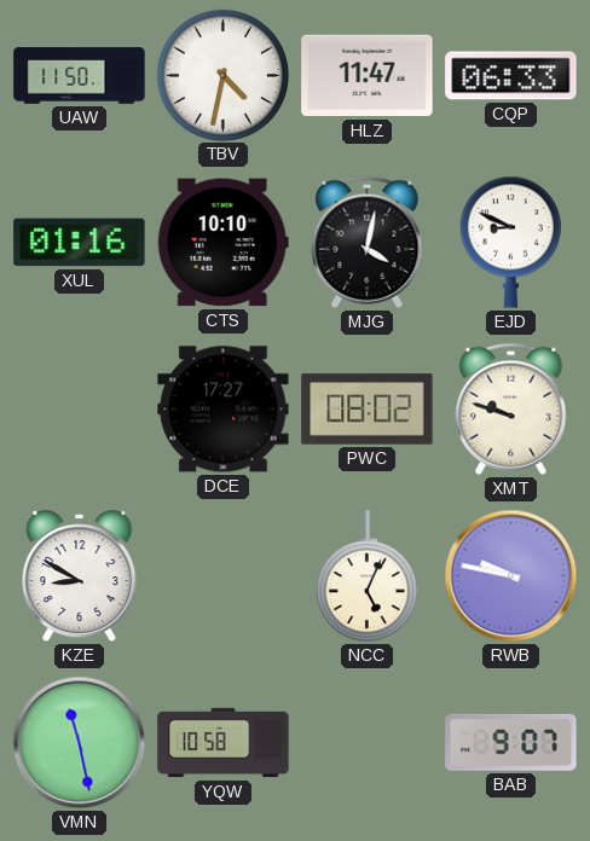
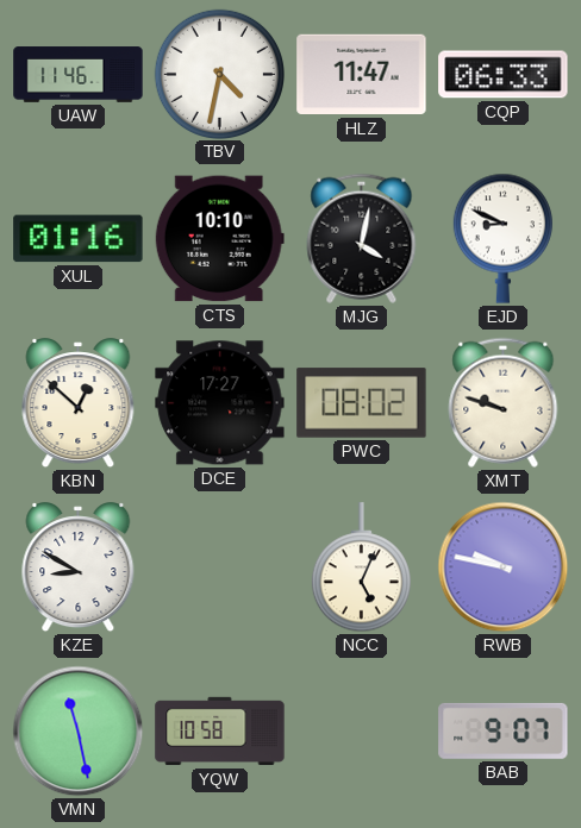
UAW: 11:50 -> 11:46
KBN: none -> 12:52
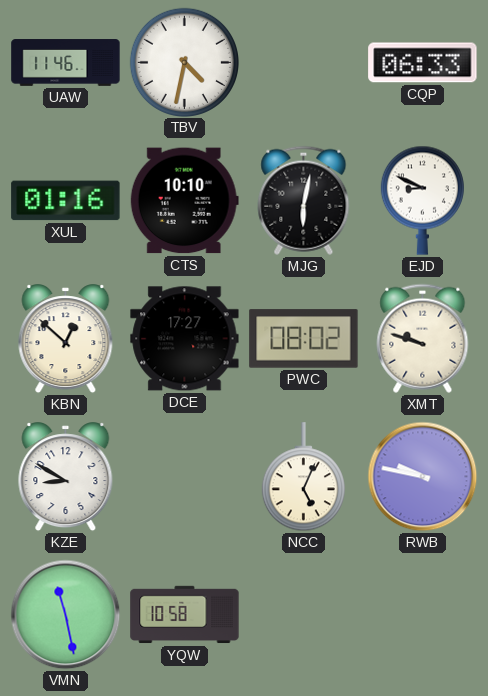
HLZ: 11:47 -> none
MJG: 4:02 -> 6:02
BAB: 9:07 -> none
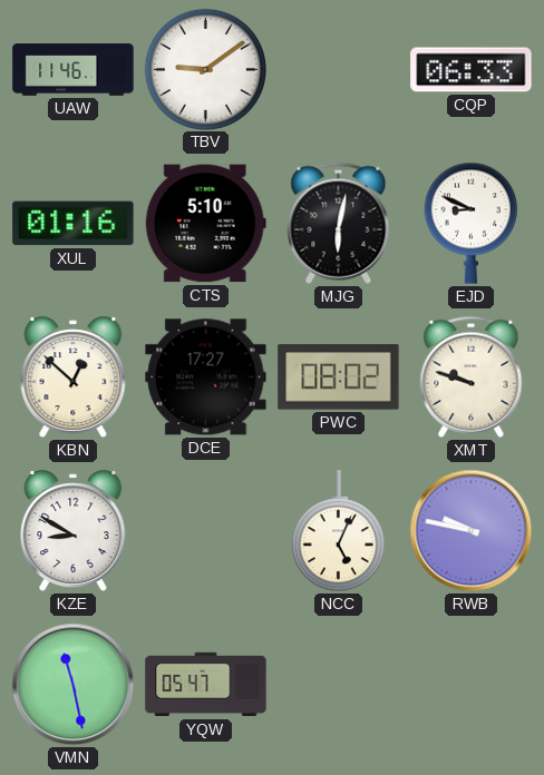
TBV: 4:32 -> 9:09
CTS: 10:10 -> 5:10
YQW: 10:58 -> 05:47
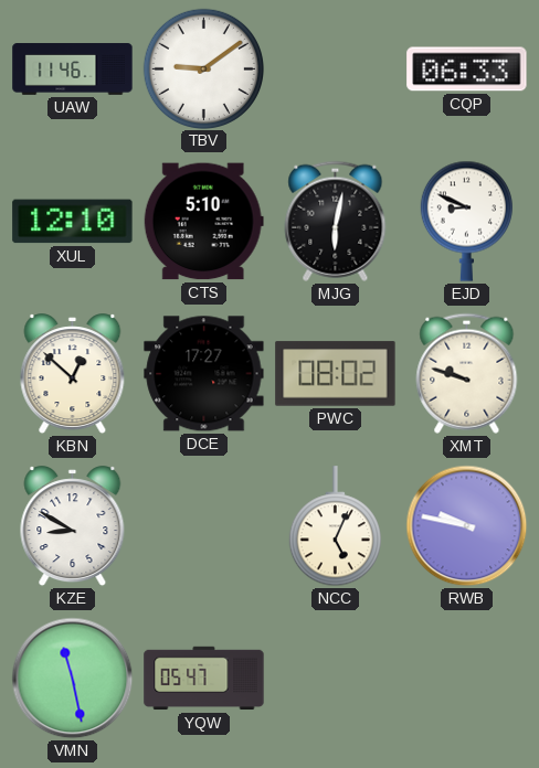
XUL: 01:16 -> 12:10
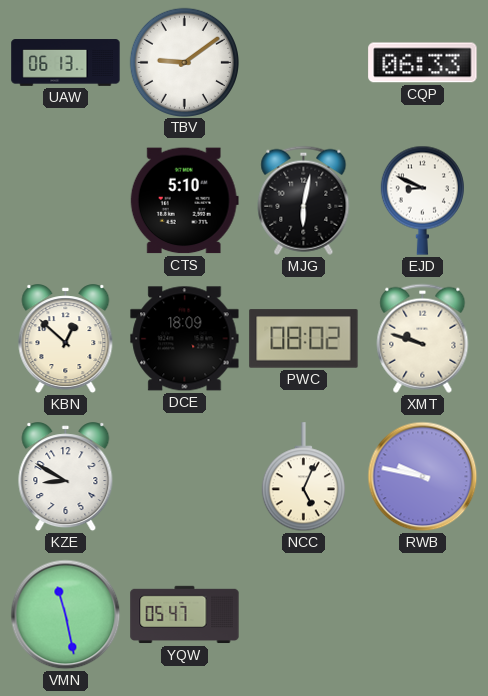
UAW: 11:46 -> 06:13
XUL: 12:10 -> none
DCE: 17:27 -> 18:09
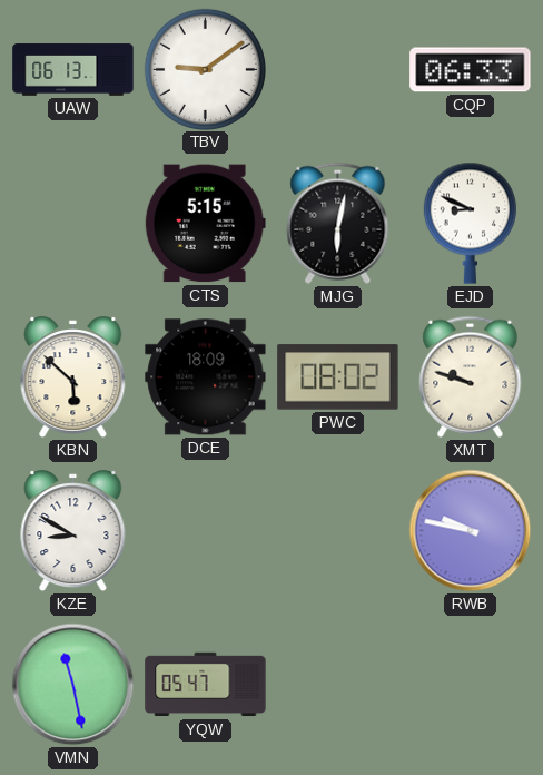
CTS: 5:10 -> 5:15
KBN: 12:52 -> 5:52
NCC: 5:04 -> none
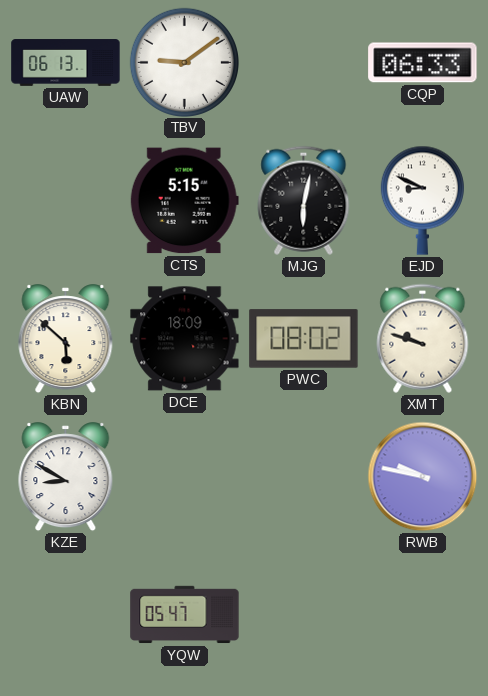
VMN: 11:28 -> none
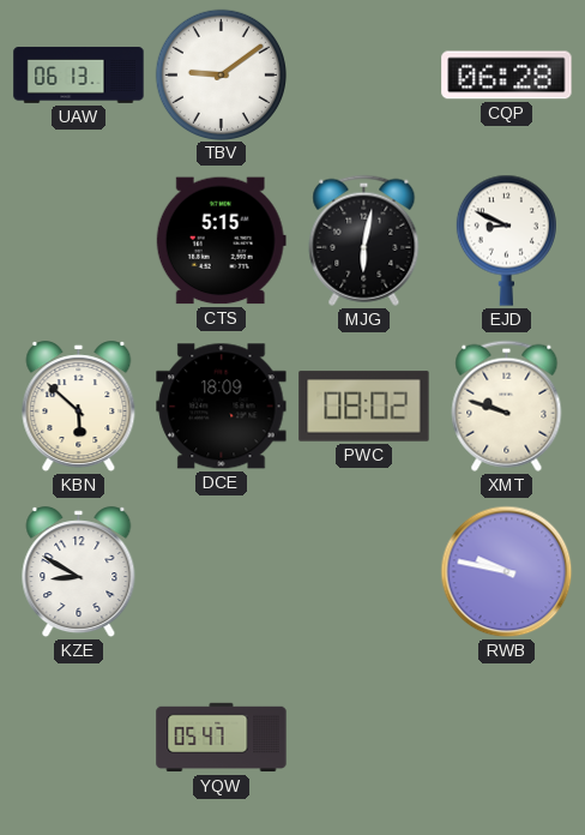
CQP: 06:33 -> 06:28
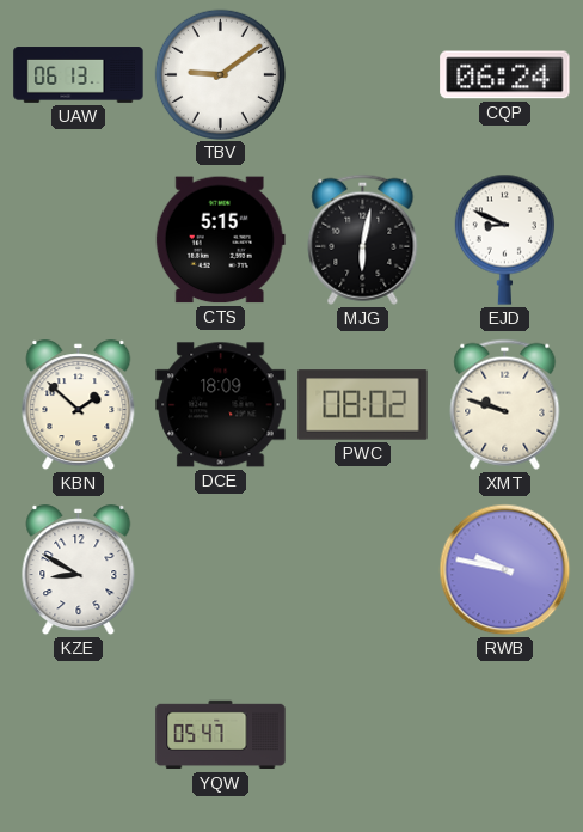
CQP: 06:28 -> 06:24
KBN: 5:52 -> 1:52
